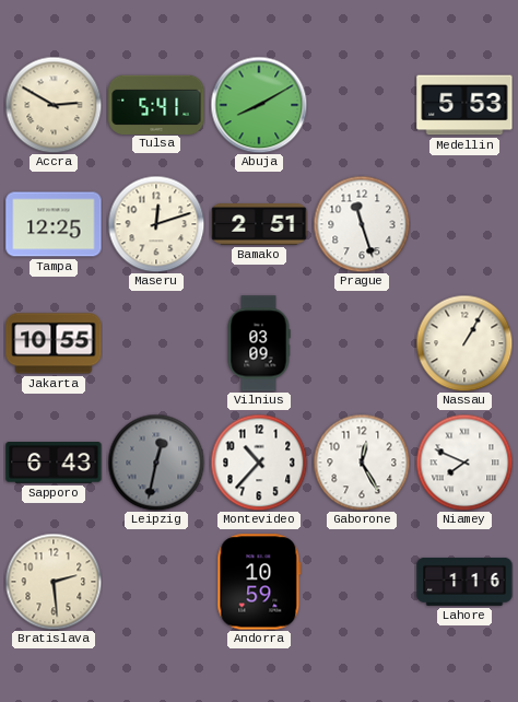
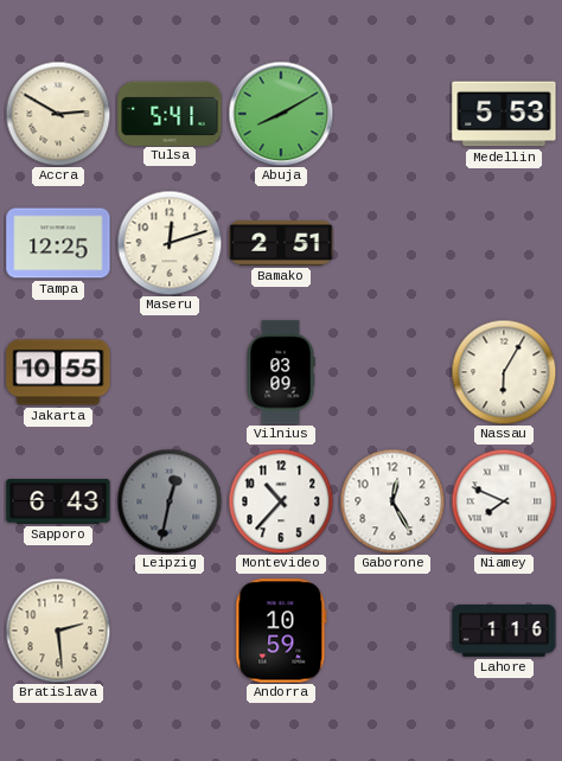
Prague: 11:27 -> none
Nassau: 1:05 -> 6:05
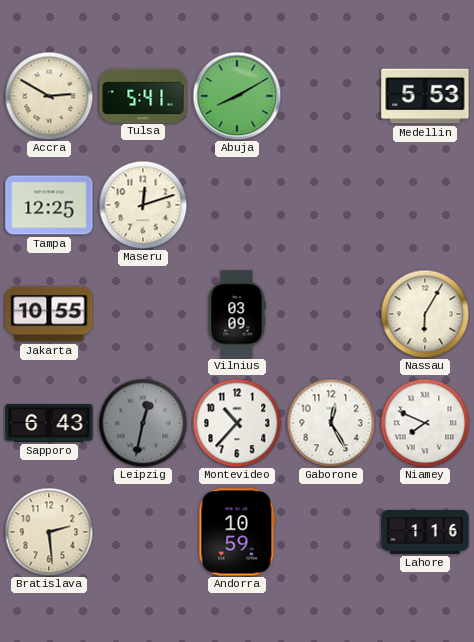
Bamako: 2:51 -> none
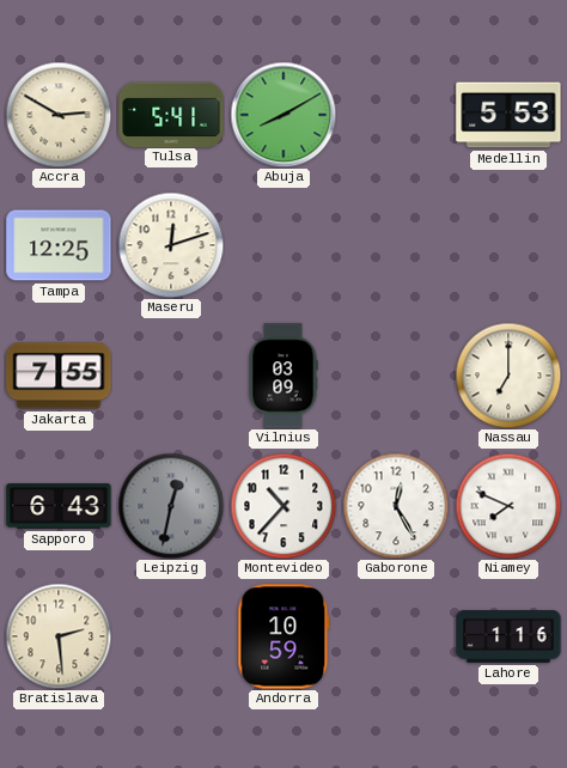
Jakarta: 10:55 -> 7:55
Nassau: 6:05 -> 7:00
